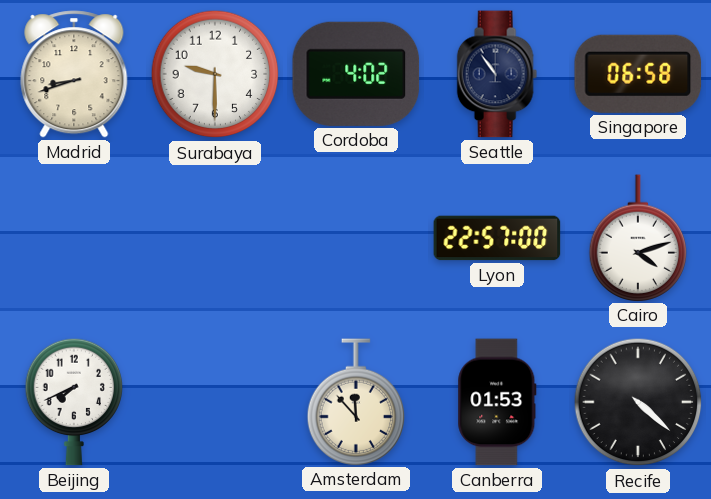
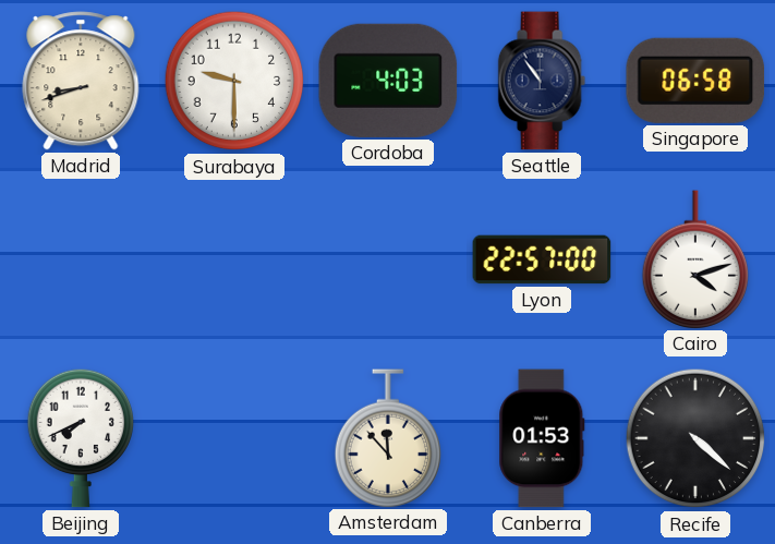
Cordoba: 4:02 -> 4:03
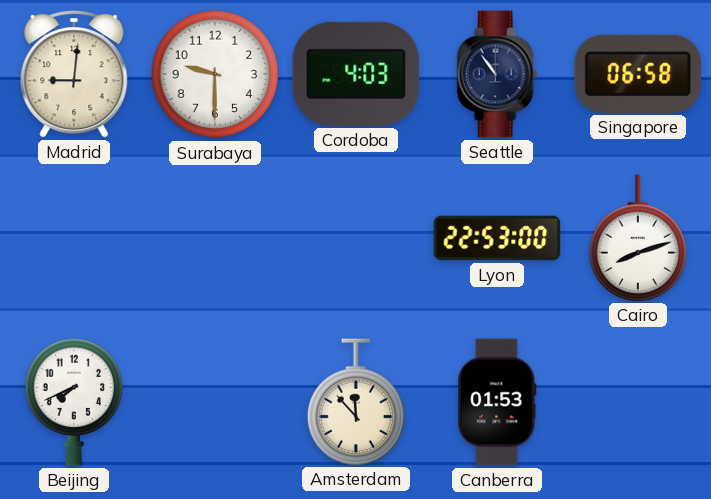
Madrid: 8:42 -> 9:01
Lyon: 22:57 -> 22:53
Cairo: 4:12 -> 8:12
Recife: 4:22 -> none
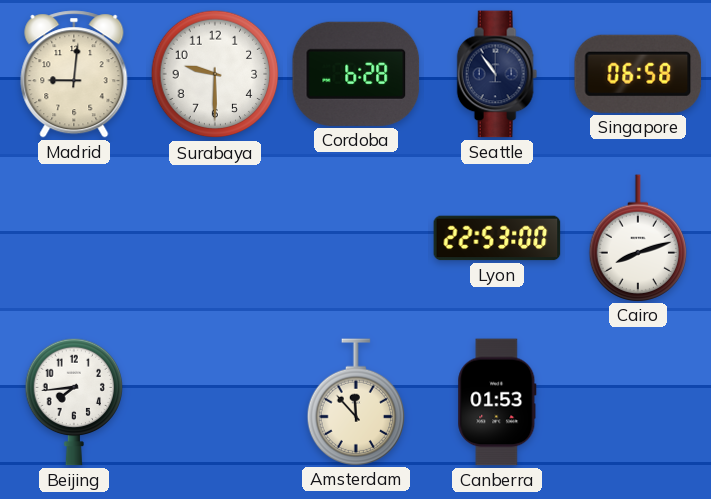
Cordoba: 4:03 -> 6:28
Beijing: 7:41 -> 7:44
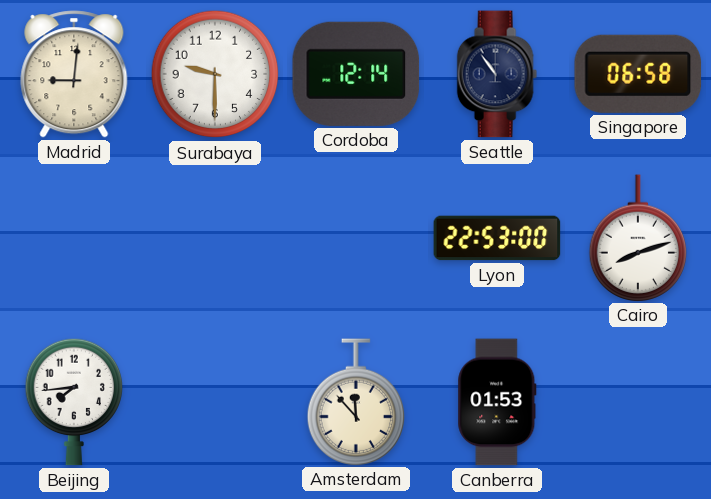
Cordoba: 6:28 -> 12:14
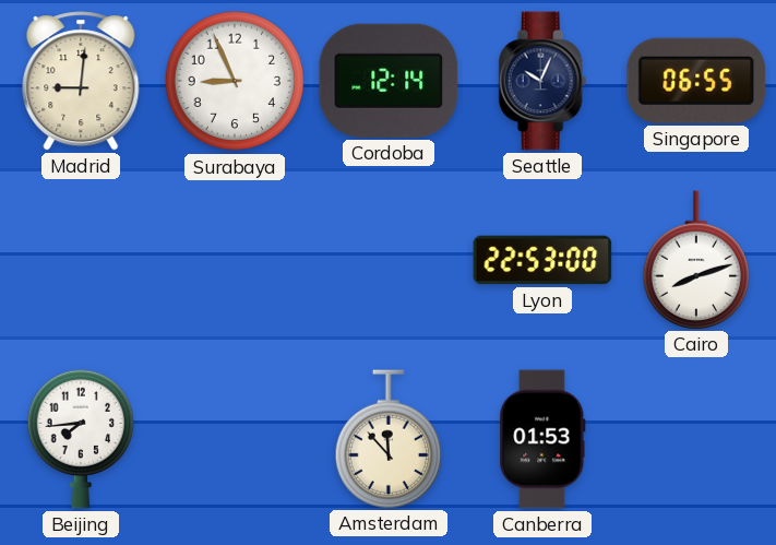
Surabaya: 9:30 -> 8:56
Seattle: 10:54 -> 10:04
Singapore: 06:58 -> 06:55
